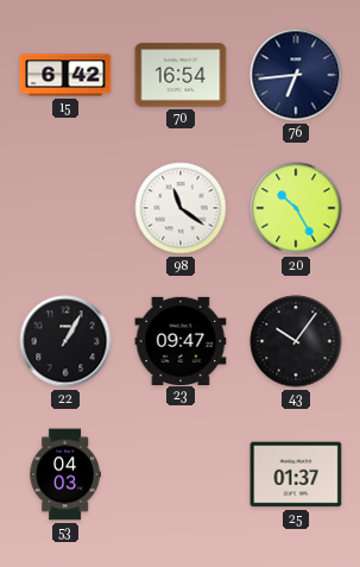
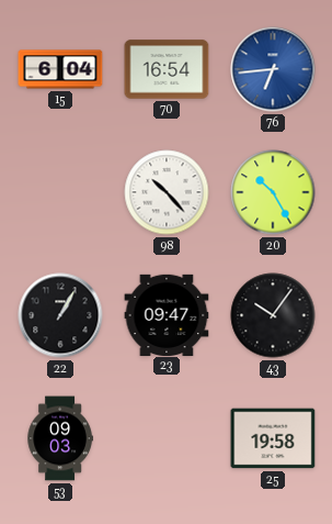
15: 6:42 -> 6:04
76 dial: navy -> blue
98: 11:21 -> 10:23
53: 04:03 -> 09:03
25: 01:37 -> 19:58
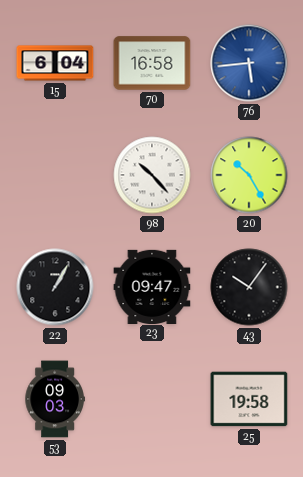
70: 16:54 -> 16:58
76: 6:44 -> 5:44
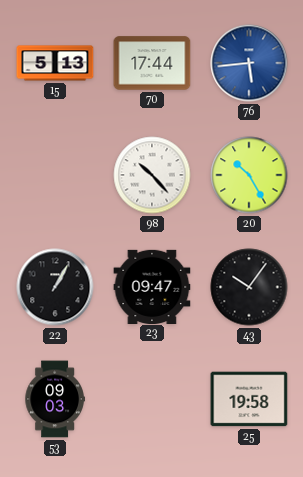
15: 6:04 -> 5:13
70: 16:58 -> 17:44
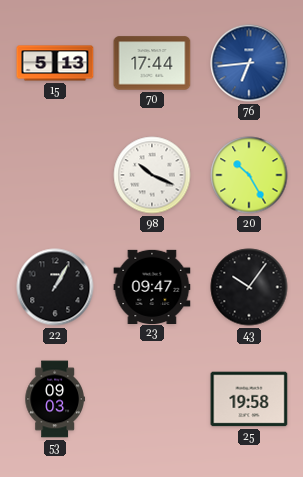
76: 5:44 -> 6:44
98: 10:23 -> 10:19
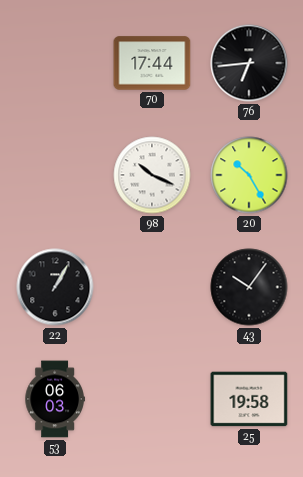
15: 5:13 -> none
76 dial: blue -> black
23: 09:47 -> none
53: 09:03 -> 06:03
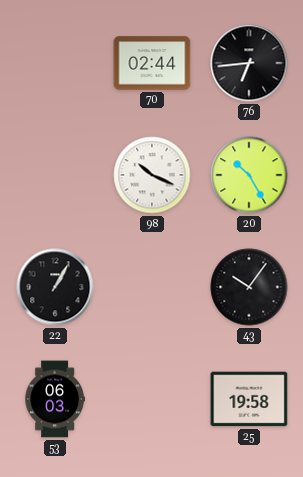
70: 17:44 -> 02:44
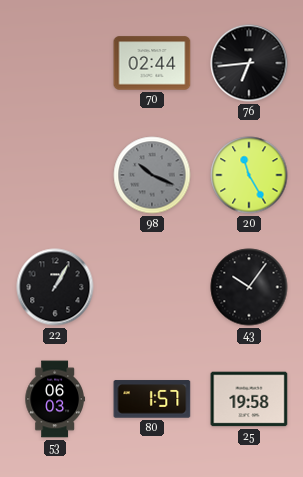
98 dial: white -> grey
20: 10:25 -> 11:25
80: none -> 1:57
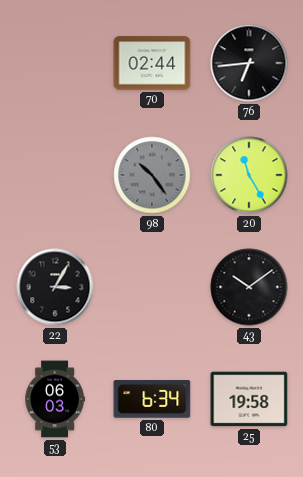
98: 10:19 -> 10:24
22: 1:05 -> 3:05
43: 10:06 -> 10:09
80: 1:57 -> 6:34
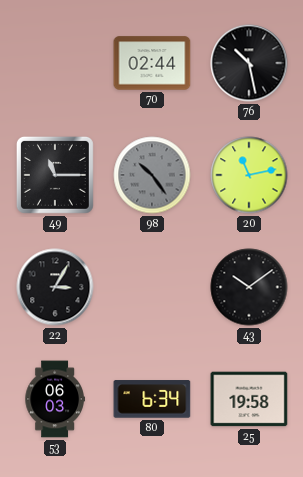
76: 6:44 -> 10:28
49: none -> 11:15
20: 11:25 -> 11:13
